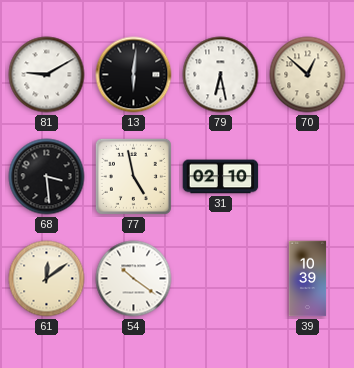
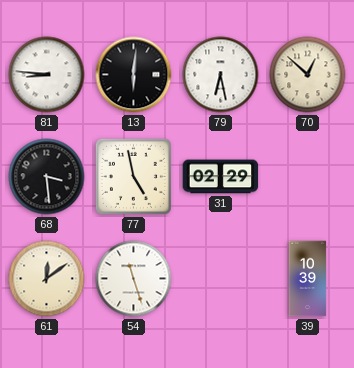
81: 9:10 -> 8:46
31: 02:10 -> 02:29
54: 10:21 -> 11:27
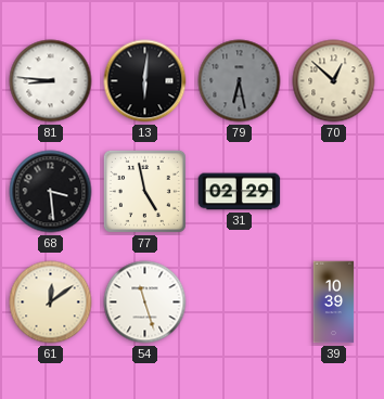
79 dial: white -> grey
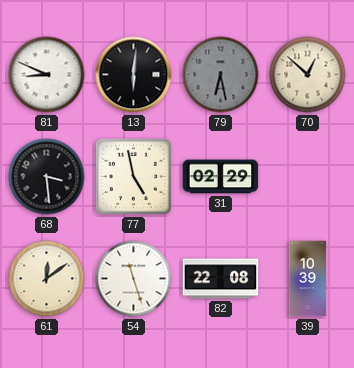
81: 8:46 -> 8:49
82: none -> 22:08
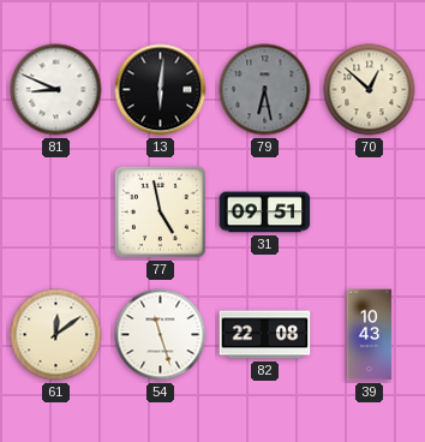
68: 3:29 -> none
31: 02:29 -> 09:51
39: 10:39 -> 10:43
